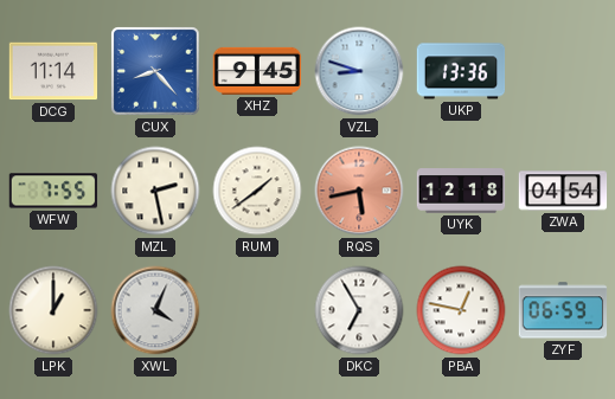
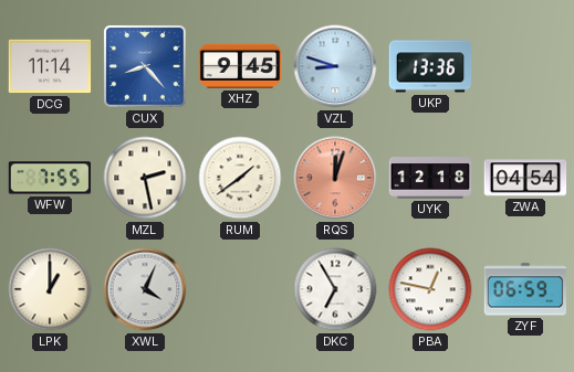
RQS: 5:43 -> 12:03
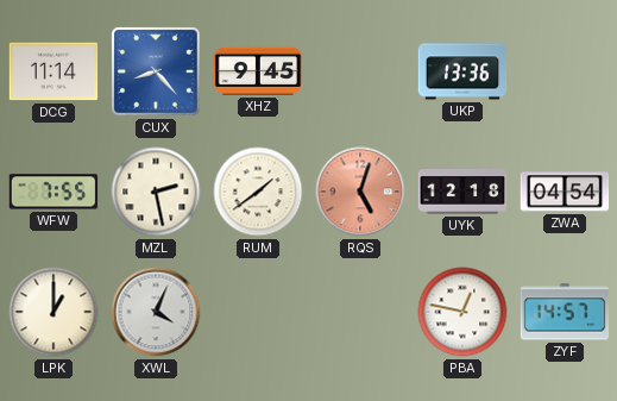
VZL: 8:48 -> none
RQS: 12:03 -> 5:03
DKC: 6:55 -> none
ZYF: 06:59 -> 14:57
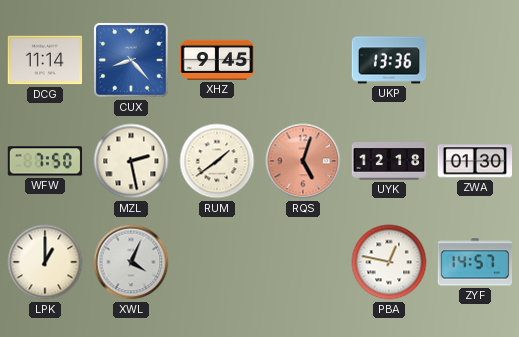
WFW: 7:55 -> 7:50
ZWA: 04:54 -> 01:30
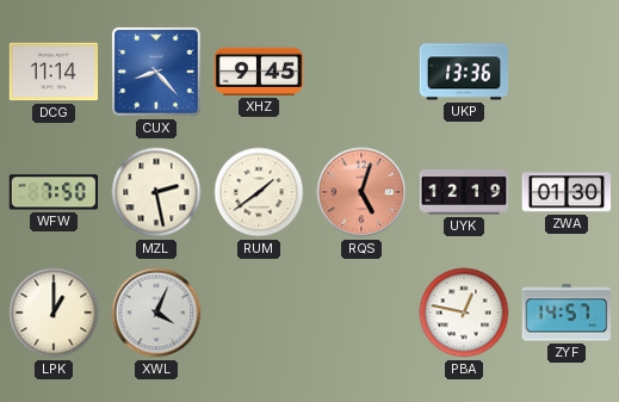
UYK: 12:18 -> 12:19
